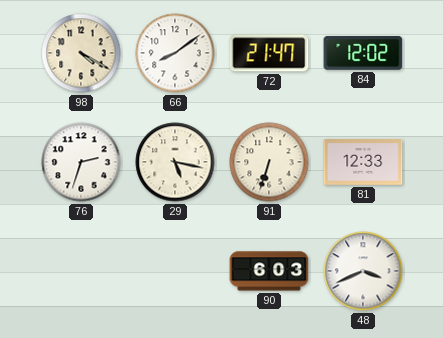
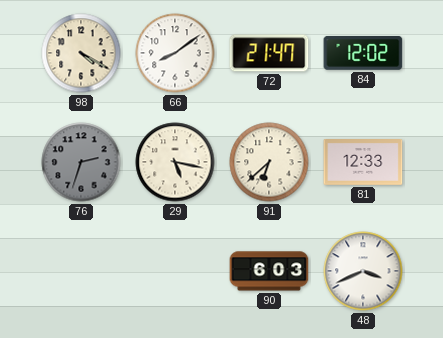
76 dial: white -> grey
91: 6:33 -> 6:38
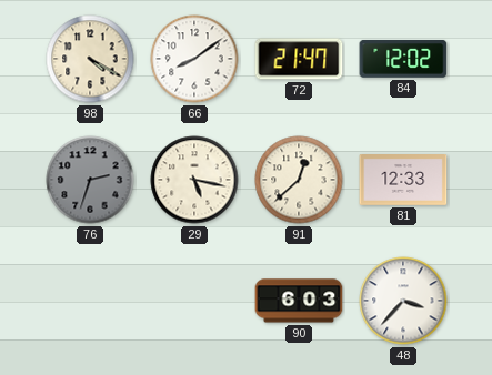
91: 6:38 -> 12:38
48: 3:41 -> 3:37
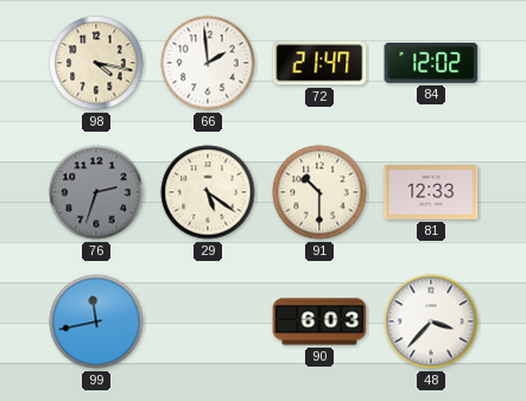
98: 4:20 -> 4:17
66: 8:09 -> 1:59
29: 5:17 -> 5:21
91: 12:38 -> 10:30
99: none -> 11:43
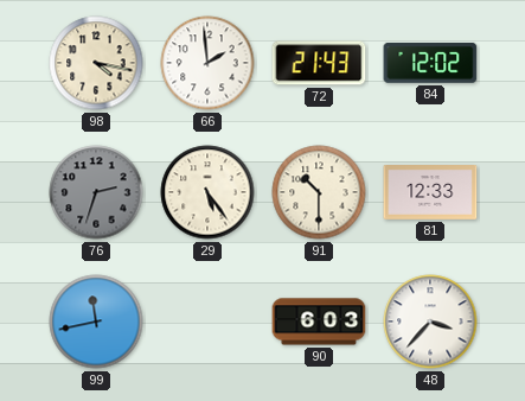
72: 21:47 -> 21:43
29: 5:21 -> 5:24
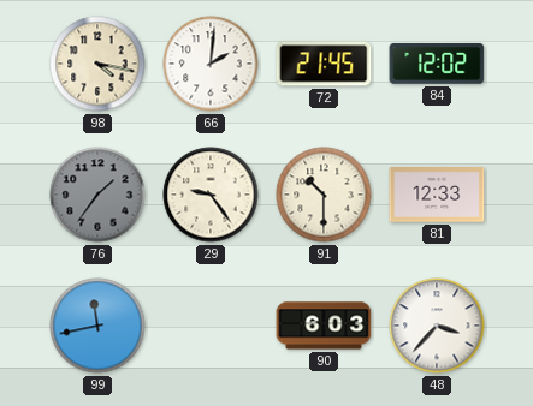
66: 1:59 -> 2:01
72: 21:43 -> 21:45
76: 2:33 -> 1:36
29: 5:24 -> 9:24
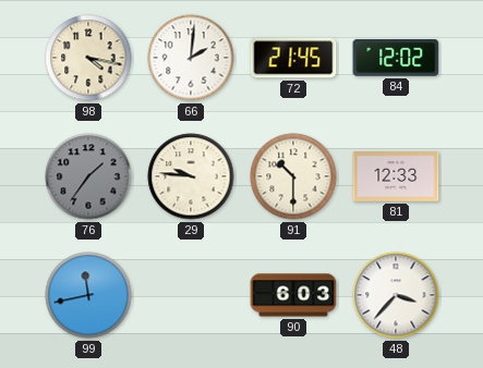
29: 9:24 -> 9:46
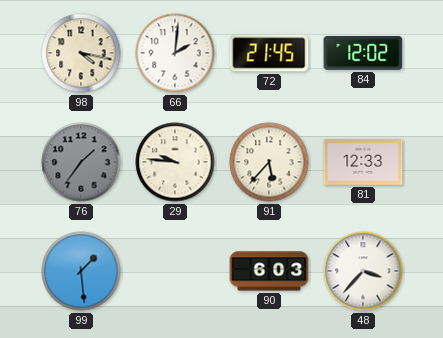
91: 10:30 -> 5:37
99: 11:43 -> 1:29
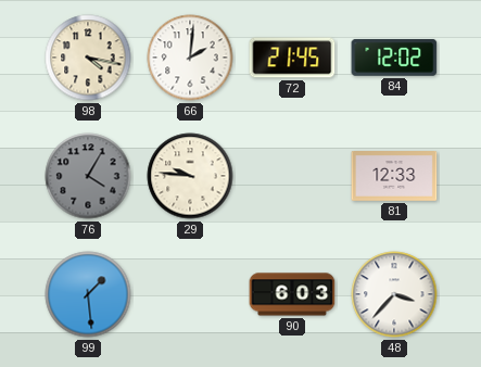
76: 1:36 -> 4:05
91: 5:37 -> none
